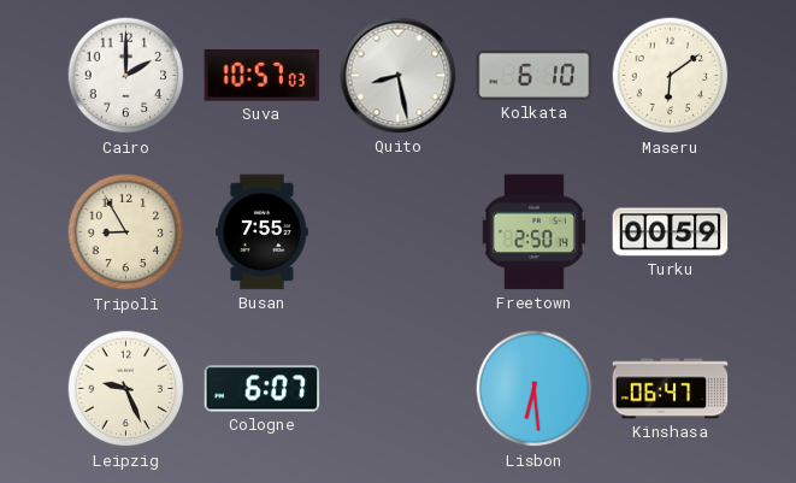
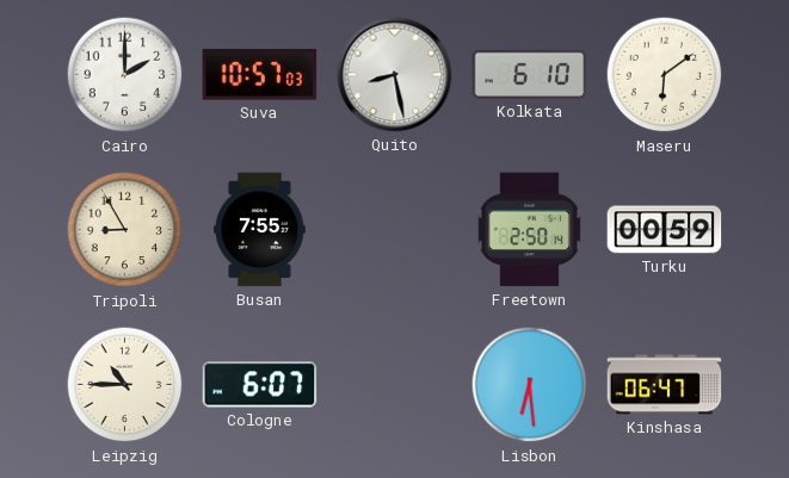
Leipzig: 9:26 -> 10:45
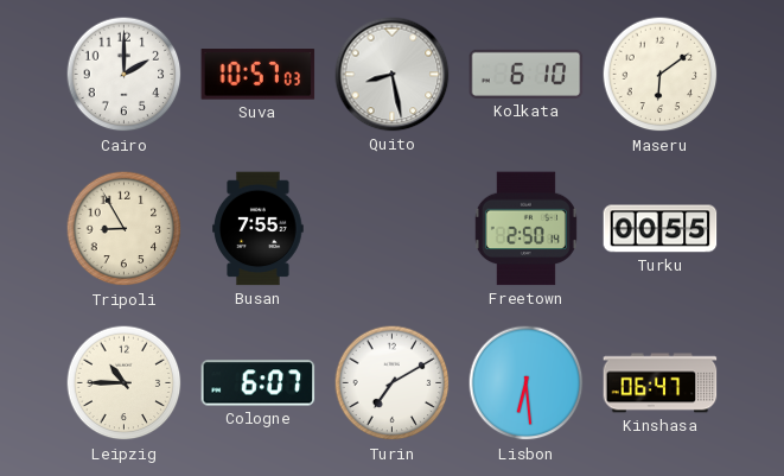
Turku: 00:59 -> 00:55
Turin: none -> 7:10
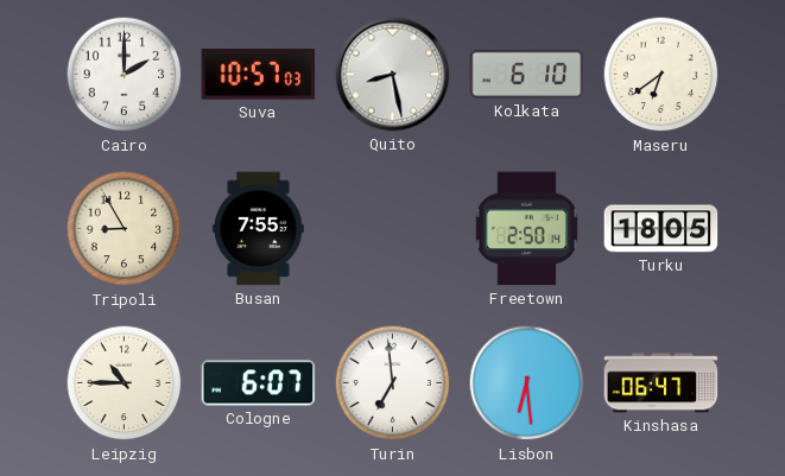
Maseru: 6:09 -> 6:39
Turku: 00:55 -> 18:05
Turin: 7:10 -> 6:59
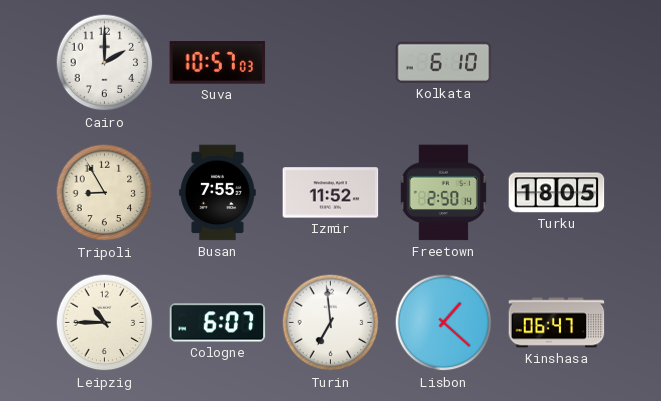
Quito: 8:28 -> none
Maseru: 6:39 -> none
Izmir: none -> 11:52
Lisbon: 6:29 -> 1:22
